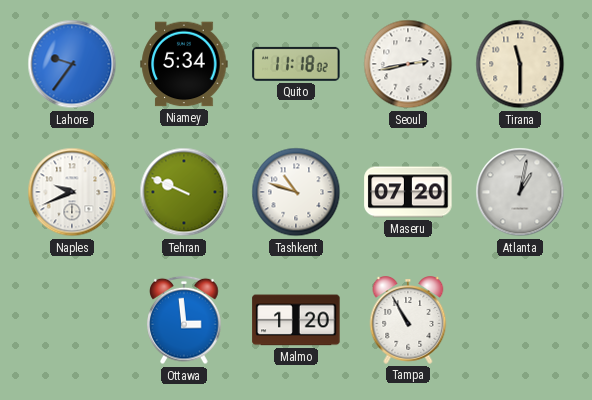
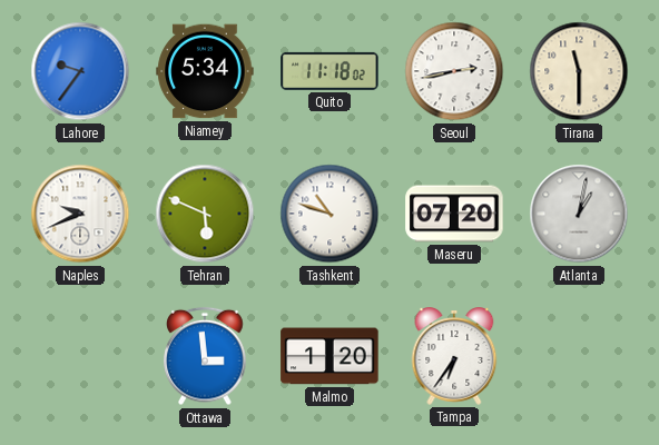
Tehran: 9:49 -> 5:49
Tampa: 10:55 -> 6:36
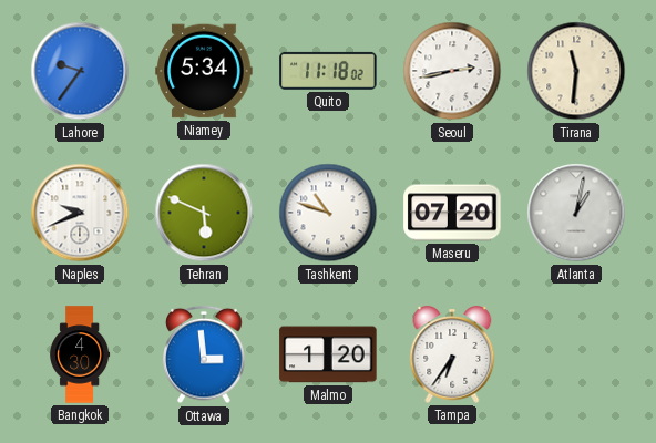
Tirana: 11:30 -> 11:31
Bangkok: none -> 4:30
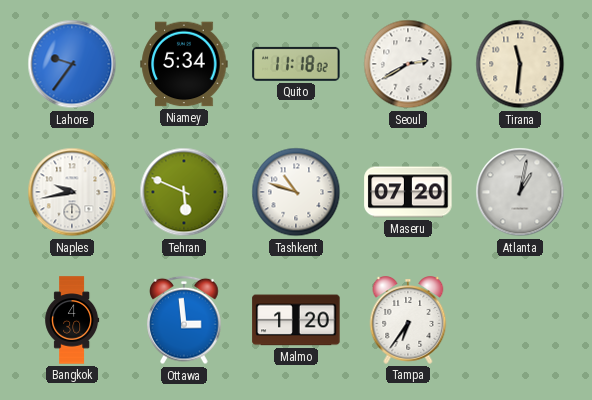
Seoul: 2:43 -> 2:40
Naples: 9:41 -> 9:43
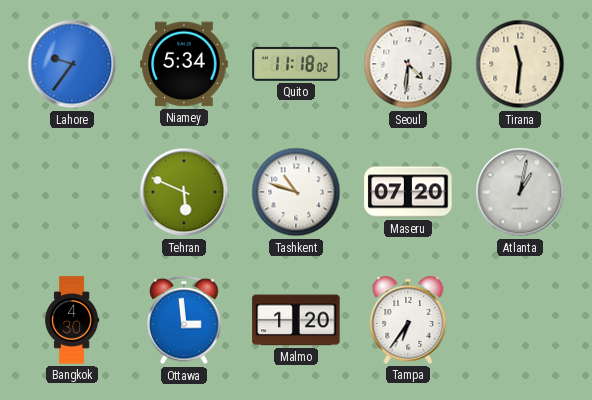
Seoul: 2:40 -> 4:31
Naples: 9:43 -> none
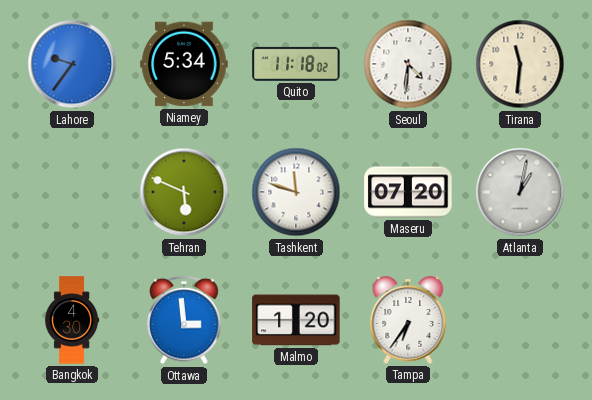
Tashkent: 10:48 -> 11:48
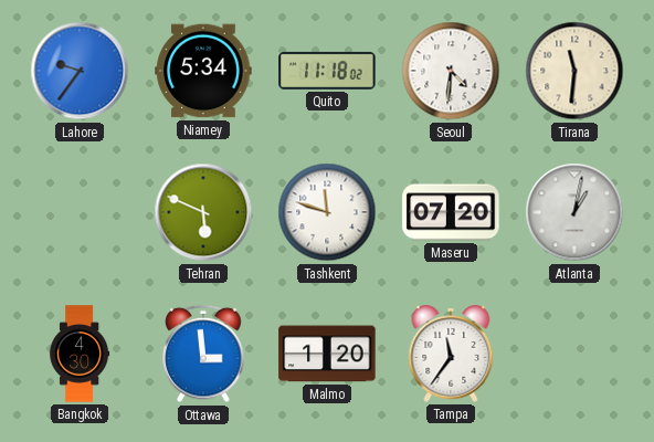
Tampa: 6:36 -> 11:36
